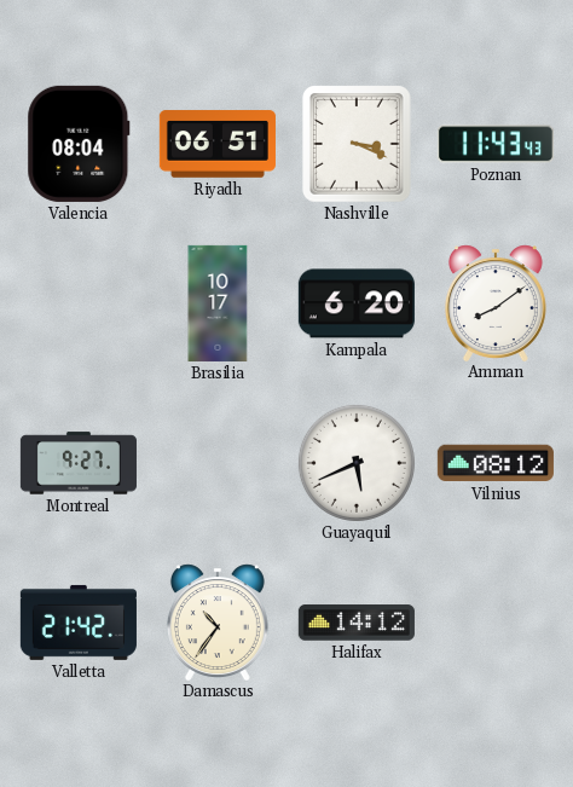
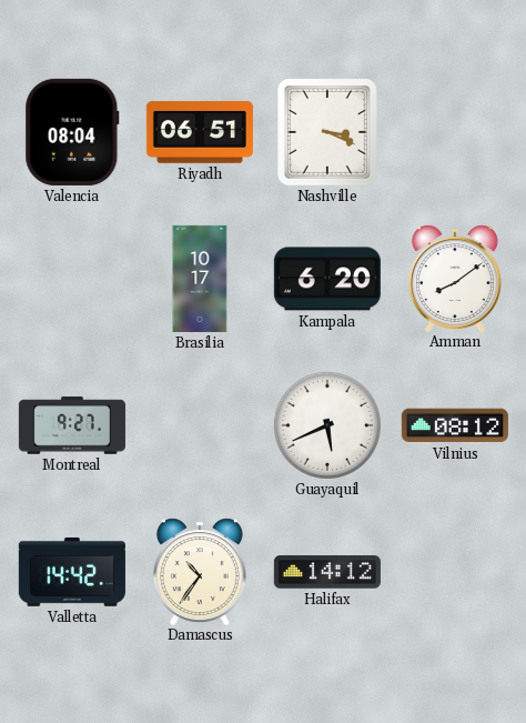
Poznan: 11:43 -> none
Valletta: 21:42 -> 14:42
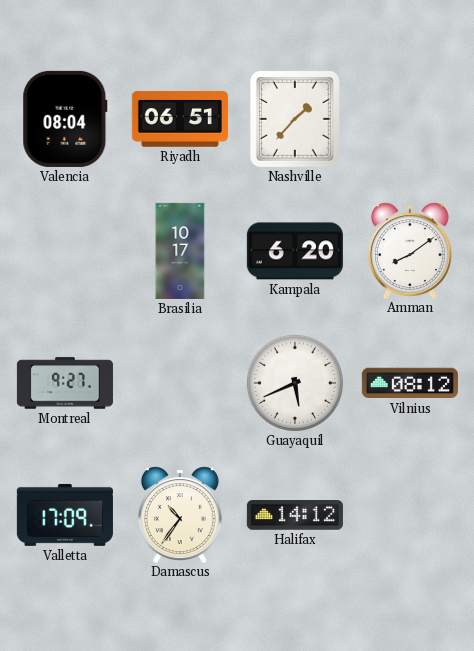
Nashville: 3:19 -> 1:37
Valletta: 14:42 -> 17:09
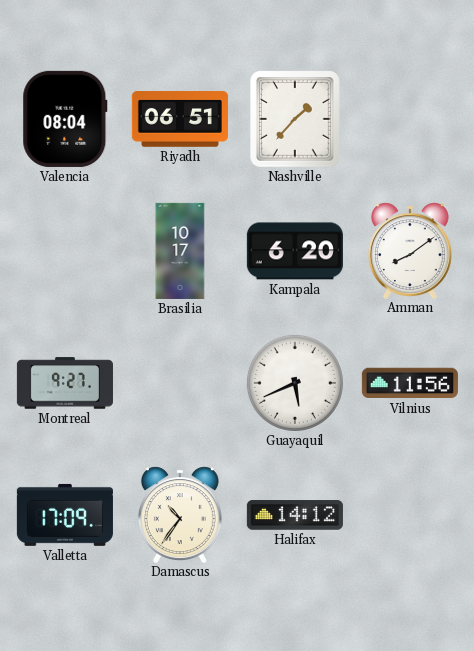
Vilnius: 08:12 -> 11:56
